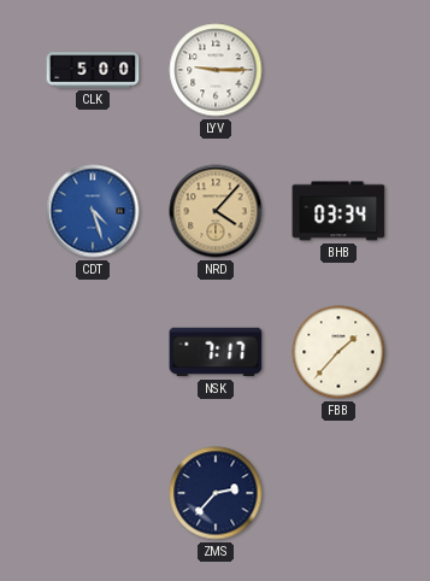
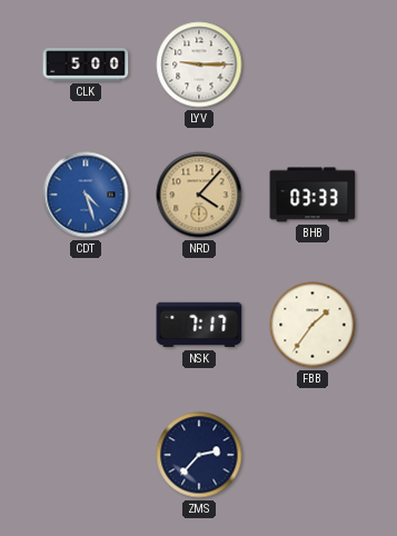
BHB: 03:34 -> 03:33
FBB: 1:37 -> 1:36
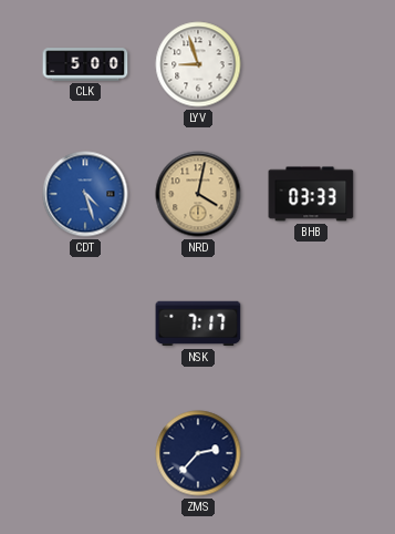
LYV: 9:15 -> 8:57
NRD: 4:07 -> 4:02
FBB: 1:36 -> none
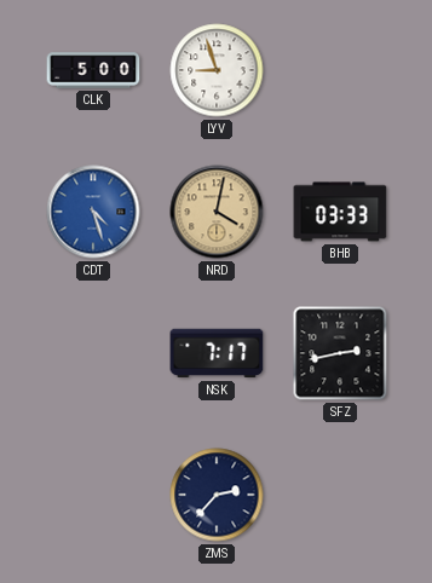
SFZ: none -> 2:43
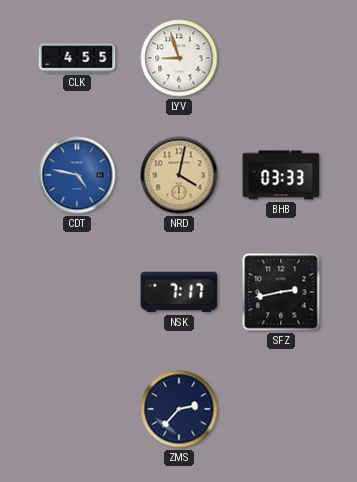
CLK: 5:00 -> 4:55
CDT: 4:27 -> 4:47
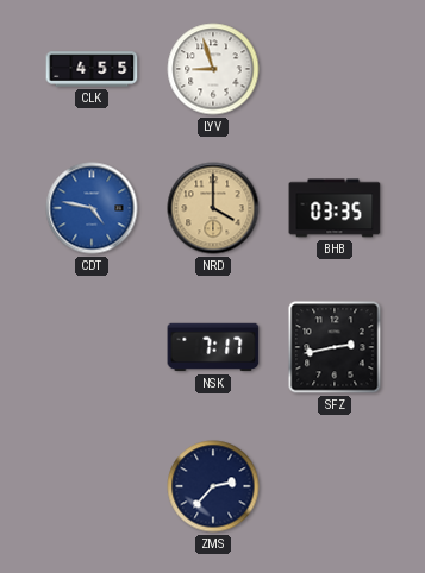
NRD: 4:02 -> 4:00
BHB: 03:33 -> 03:35
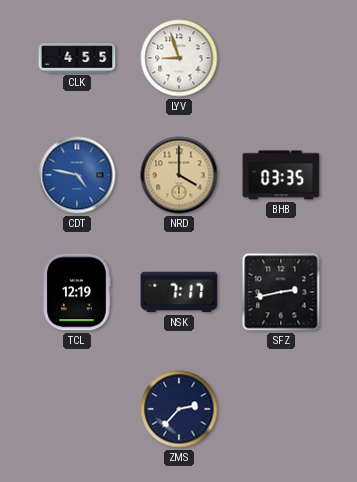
TCL: none -> 12:19
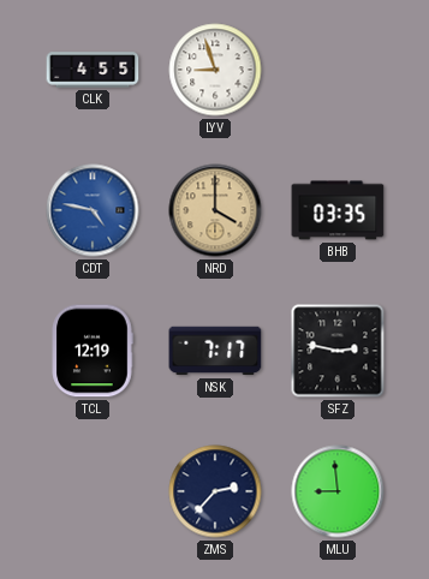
SFZ: 2:43 -> 2:47
MLU: none -> 8:59
